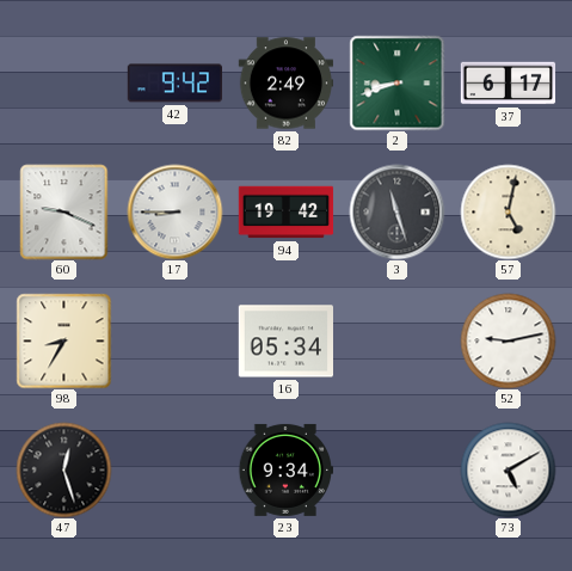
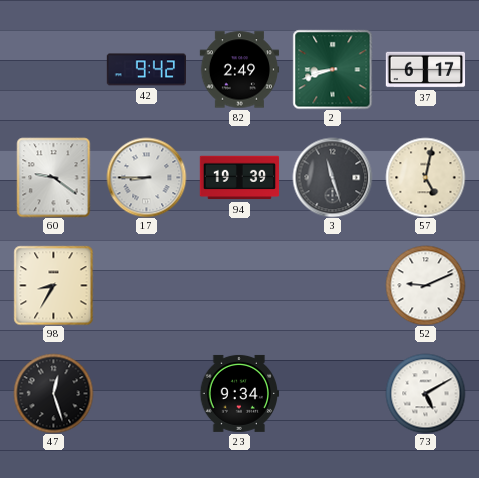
60: 9:19 -> 9:21
94: 19:42 -> 19:39
16: 05:34 -> none
52: 9:13 -> 9:11
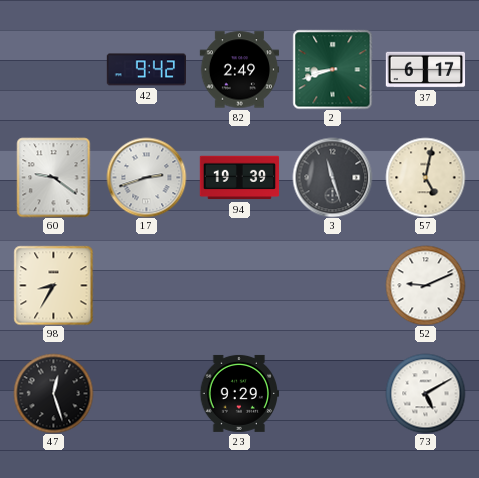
17: 8:45 -> 2:42
23: 9:34 -> 9:29
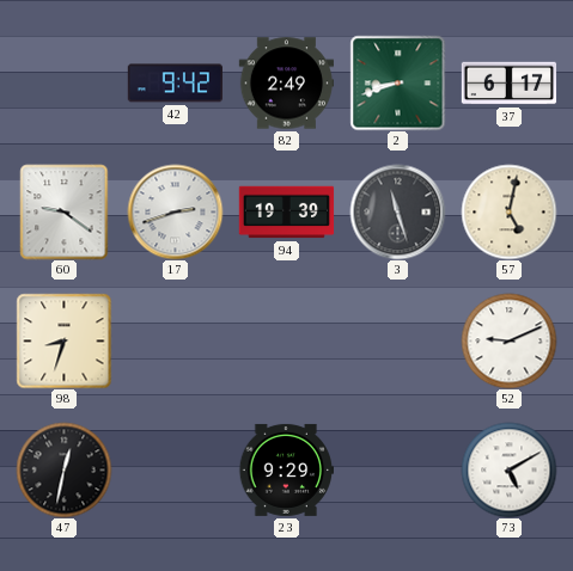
98: 8:35 -> 8:33
47: 12:27 -> 12:32
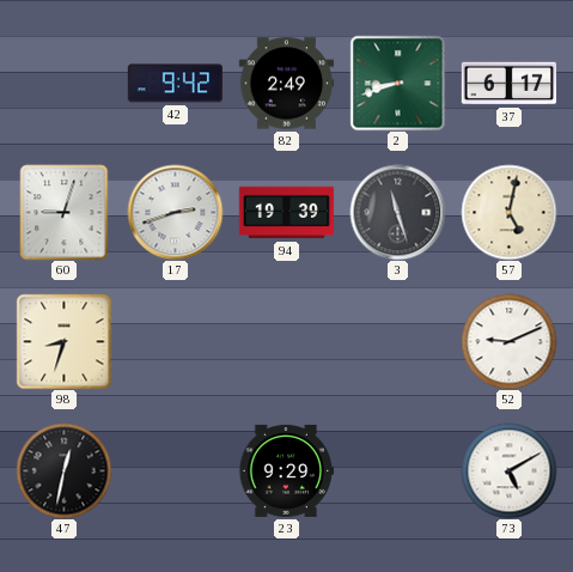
60: 9:21 -> 9:03
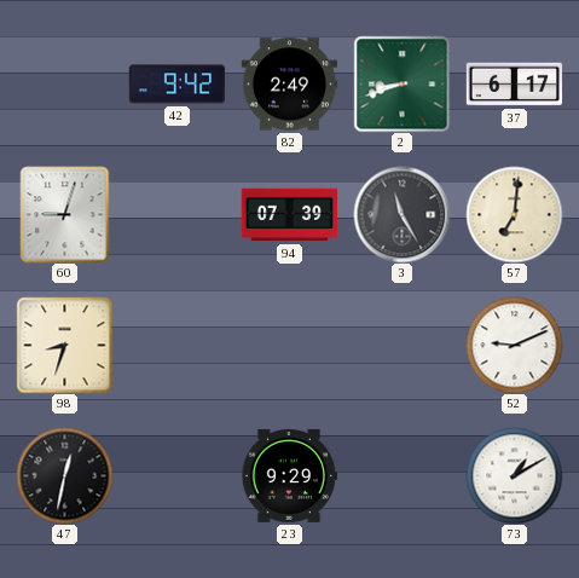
17: 2:42 -> none
94: 19:39 -> 07:39
3: 11:27 -> 11:25
57: 5:02 -> 7:01
73: 5:10 -> 1:10
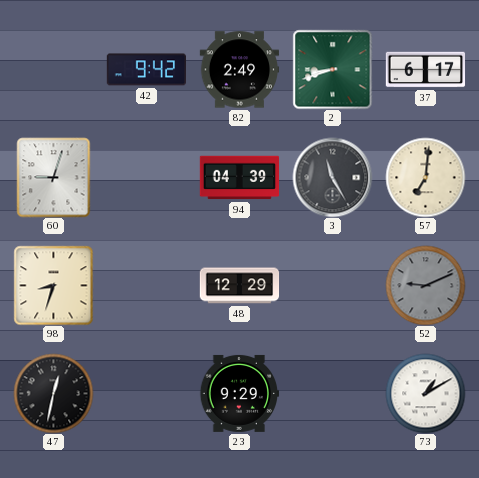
94: 07:39 -> 04:39
48: none -> 12:29
52 dial: white -> grey
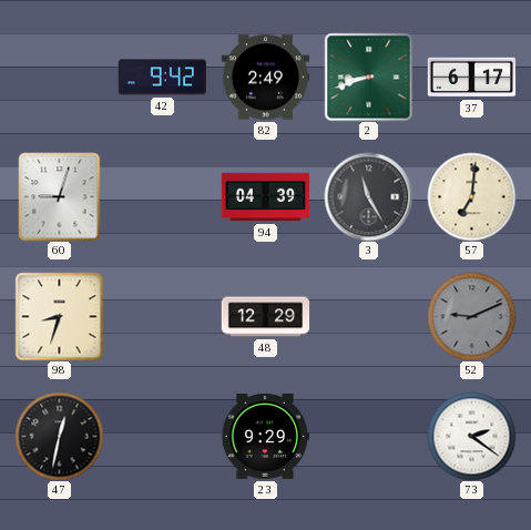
73: 1:10 -> 2:21
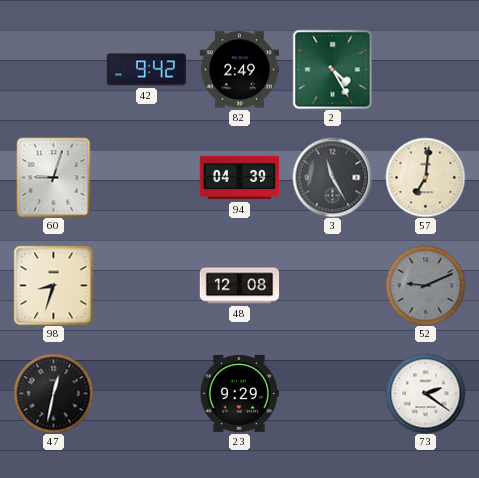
2: 8:42 -> 4:25
37: 6:17 -> none
48: 12:29 -> 12:08
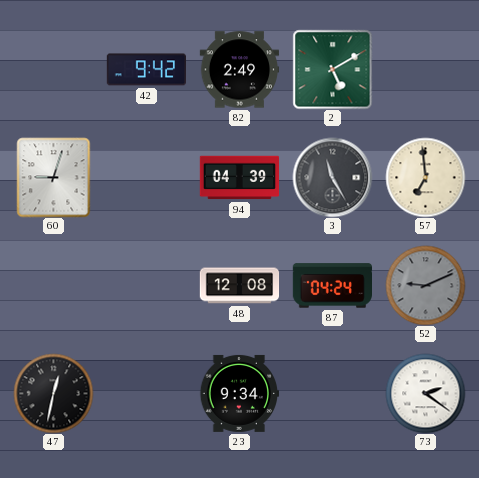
2: 4:25 -> 5:10
57: 7:01 -> 6:59
98: 8:33 -> none
87: none -> 04:24
23: 9:29 -> 9:34
